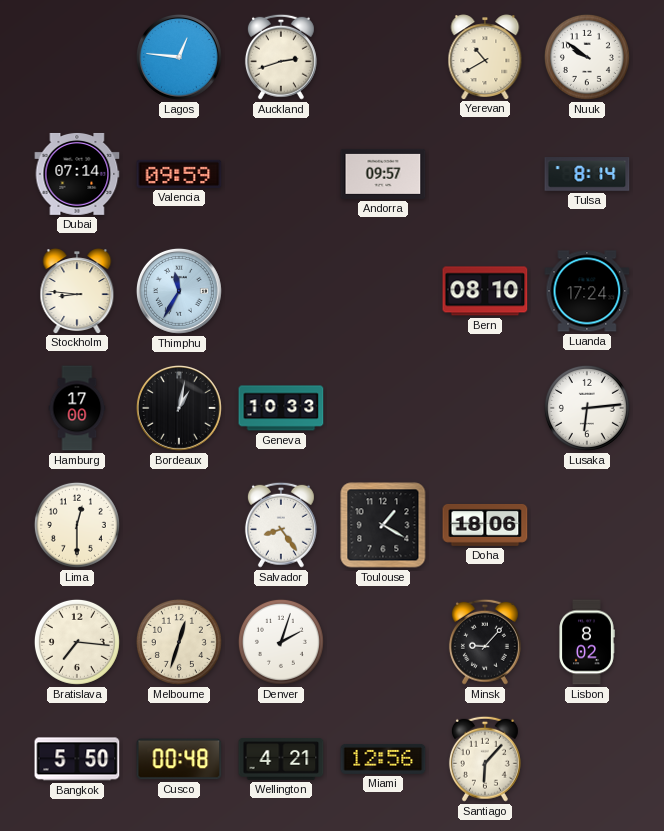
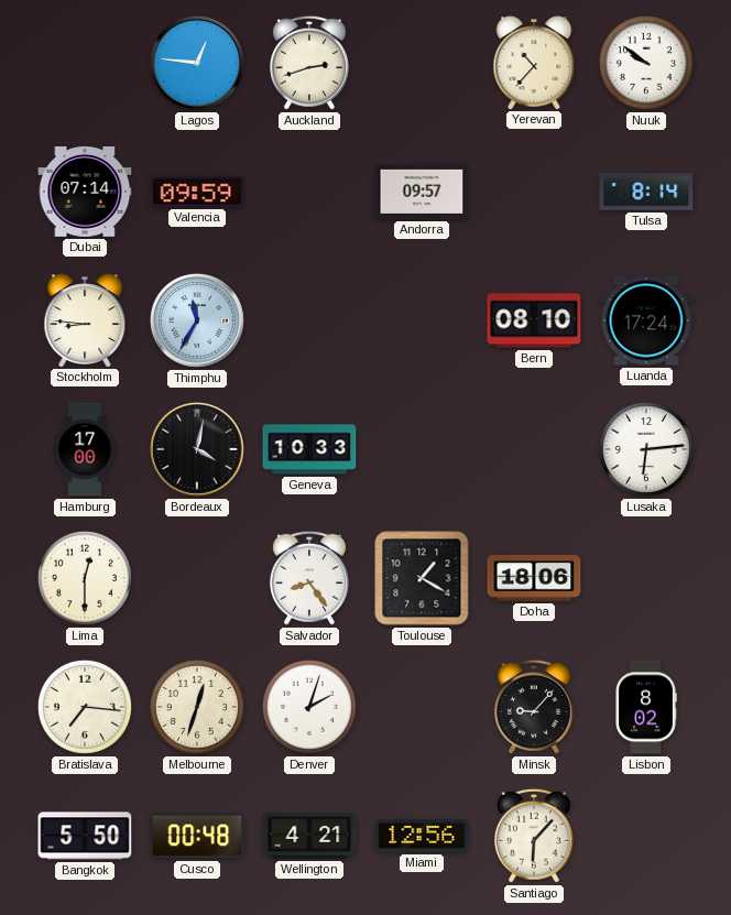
Yerevan: 10:40 -> 10:37
Bordeaux: 1:02 -> 4:02
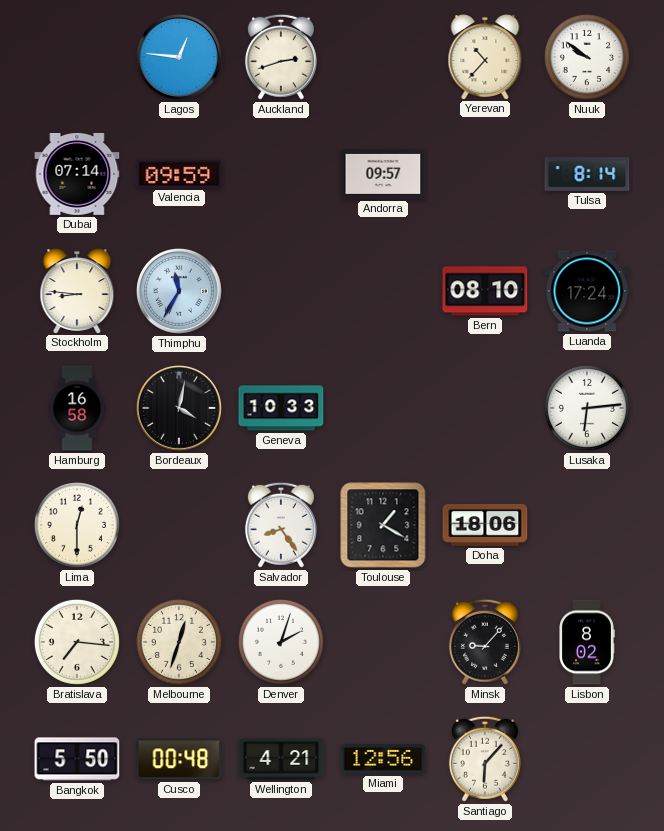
Hamburg: 17:00 -> 16:58
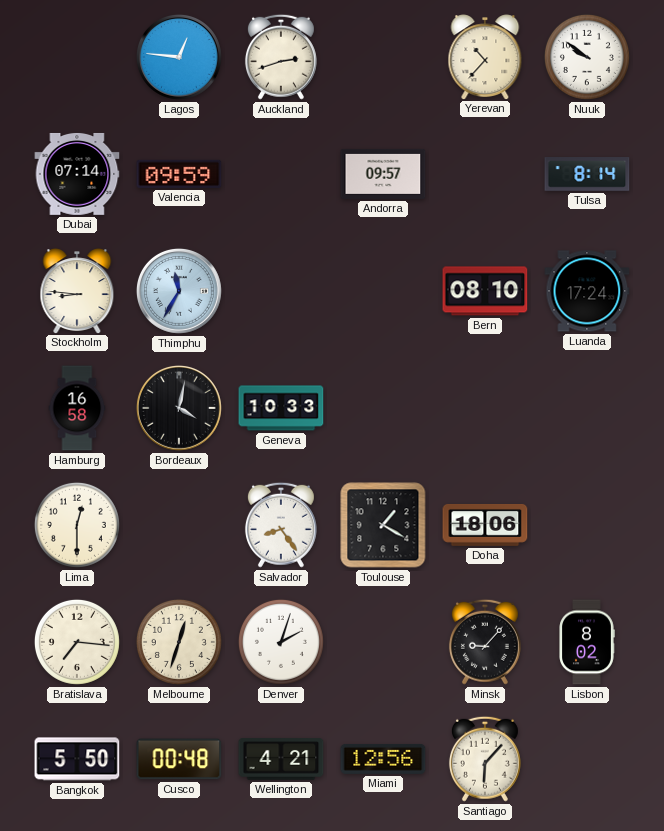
Lusaka: 6:14 -> none
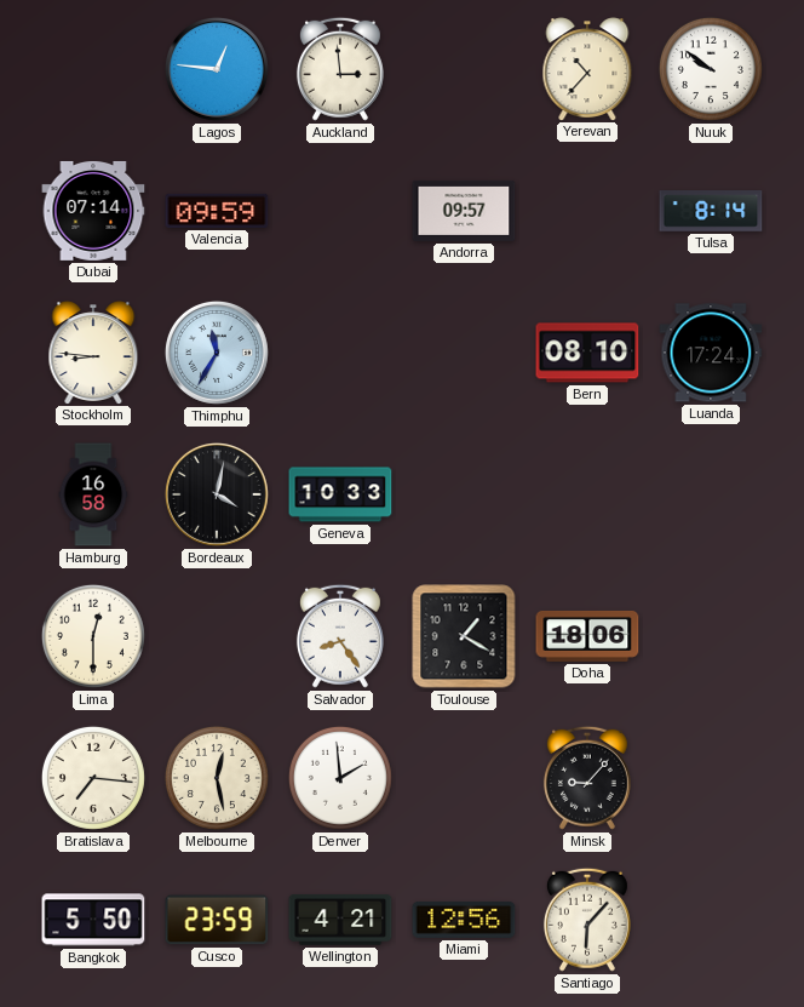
Auckland: 2:42 -> 2:59
Melbourne: 12:33 -> 12:28
Denver: 2:03 -> 1:59
Lisbon: 8:02 -> none
Cusco: 00:48 -> 23:59
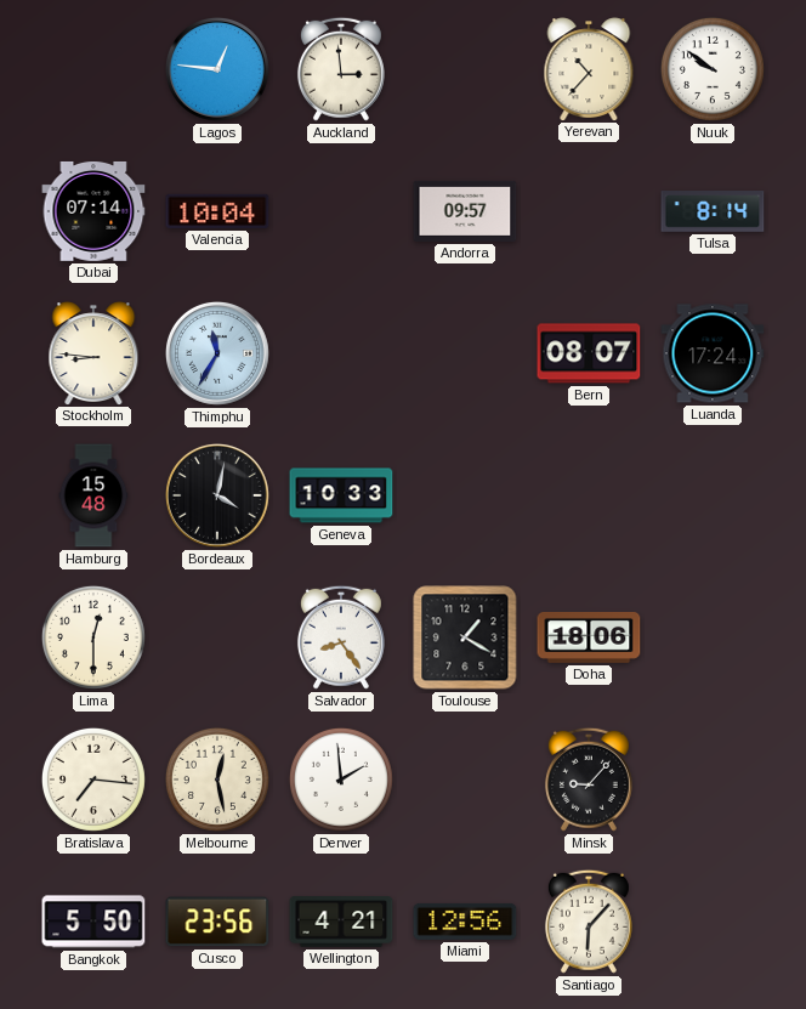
Valencia: 09:59 -> 10:04
Bern: 08:10 -> 08:07
Hamburg: 16:58 -> 15:48
Cusco: 23:59 -> 23:56
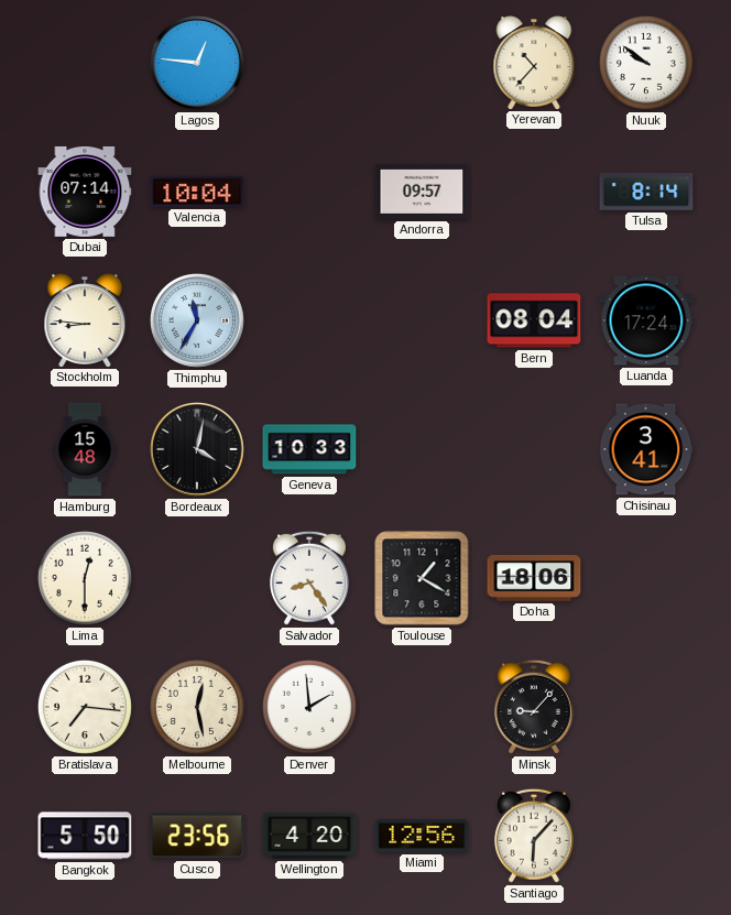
Auckland: 2:59 -> none
Bern: 08:07 -> 08:04
Chisinau: none -> 3:41
Wellington: 4:21 -> 4:20
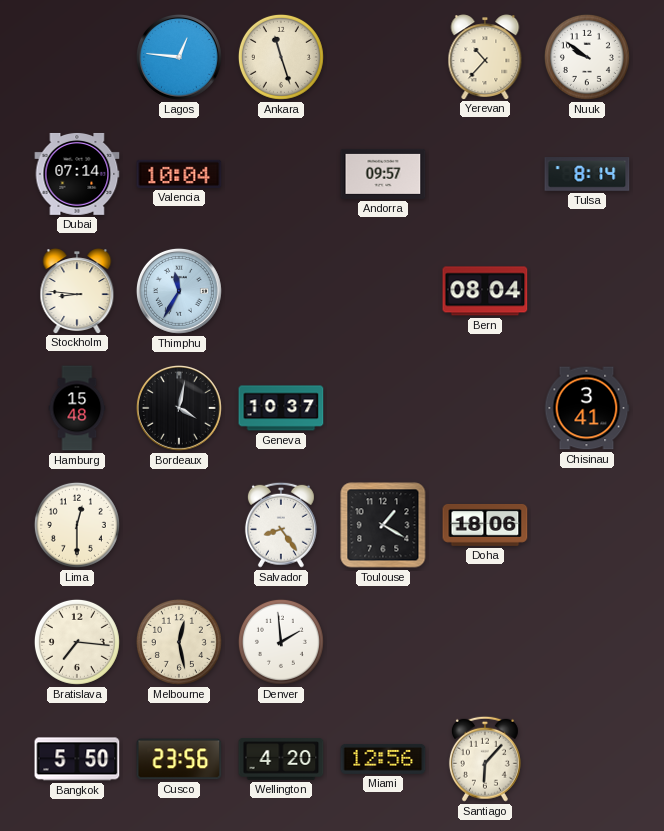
Ankara: none -> 11:27
Luanda: 17:24 -> none
Geneva: 10:33 -> 10:37
Minsk: 9:07 -> none
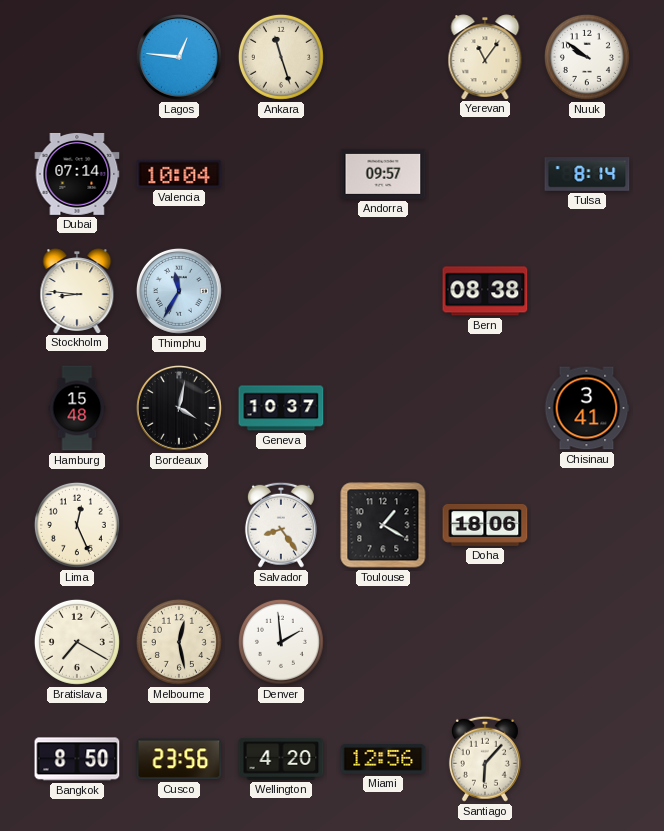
Yerevan: 10:37 -> 11:06
Bern: 08:04 -> 08:38
Lima: 12:30 -> 12:26
Bratislava: 7:16 -> 7:20
Bangkok: 5:50 -> 8:50
